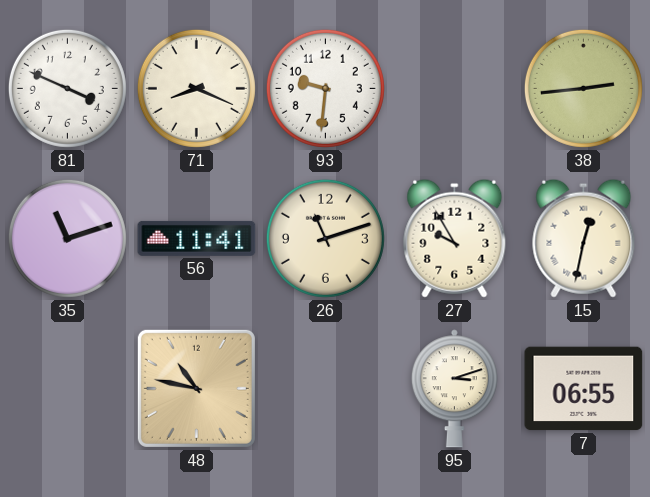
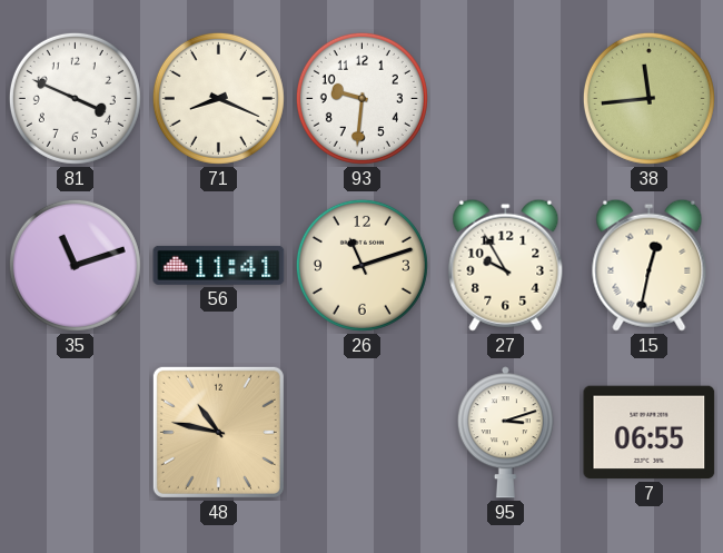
38: 2:44 -> 11:44
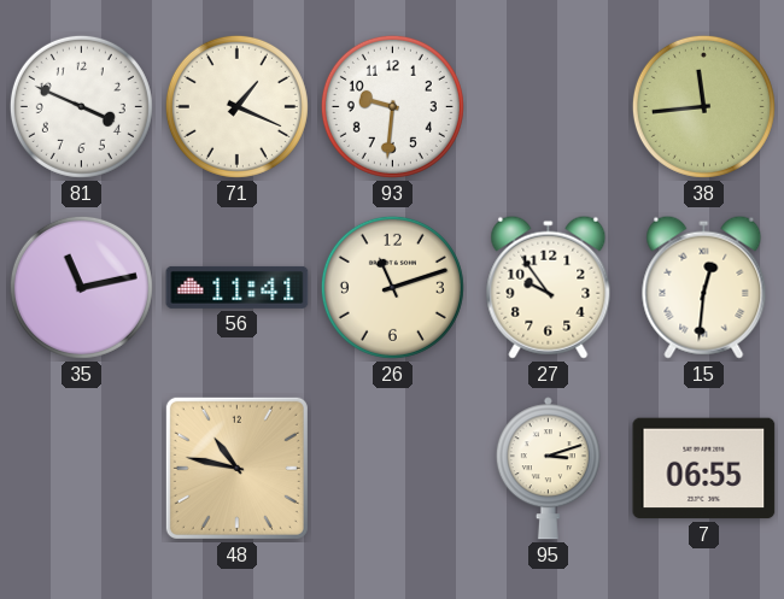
71: 8:19 -> 1:19
35: 11:12 -> 11:13
27: 9:55 -> 9:54
15: 12:32 -> 12:31
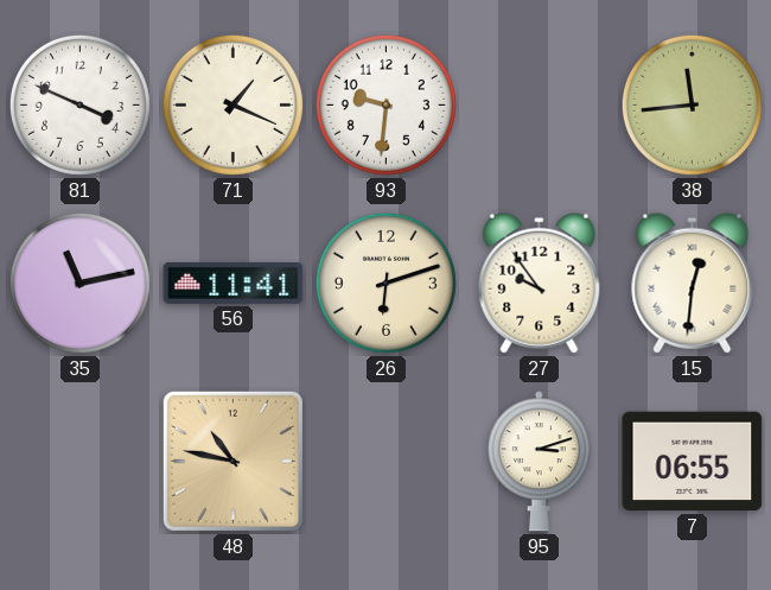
26: 11:12 -> 6:12
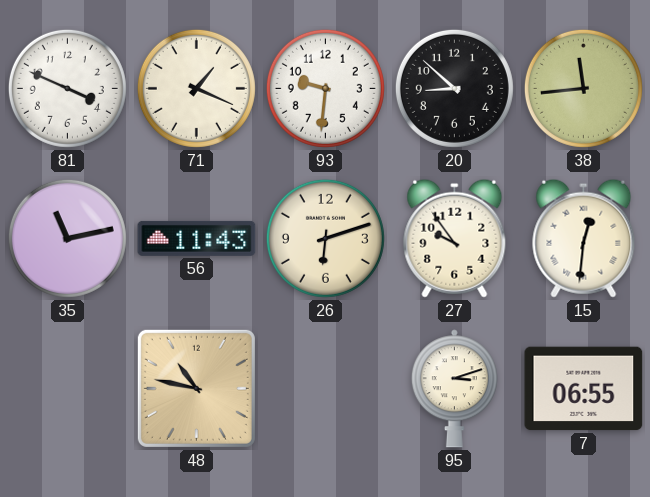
20: none -> 8:52
56: 11:41 -> 11:43
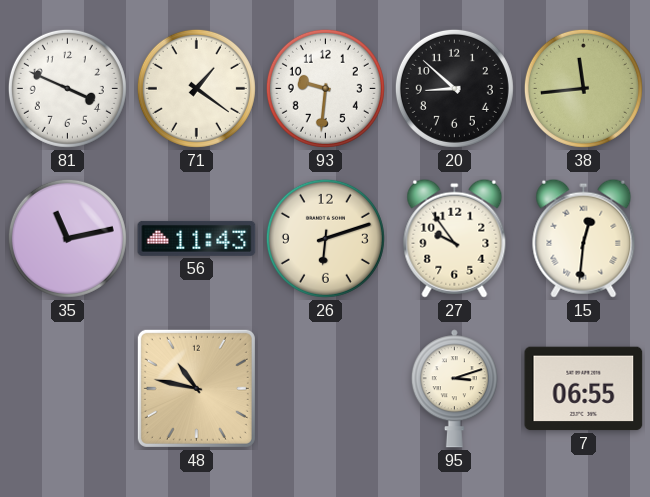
71: 1:19 -> 1:21
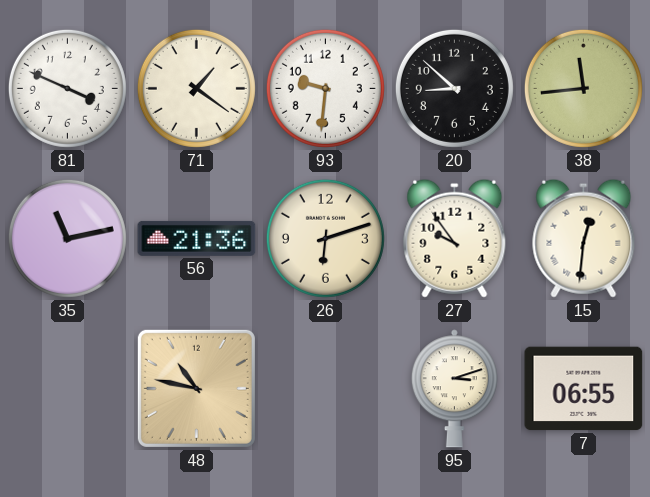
56: 11:43 -> 21:36
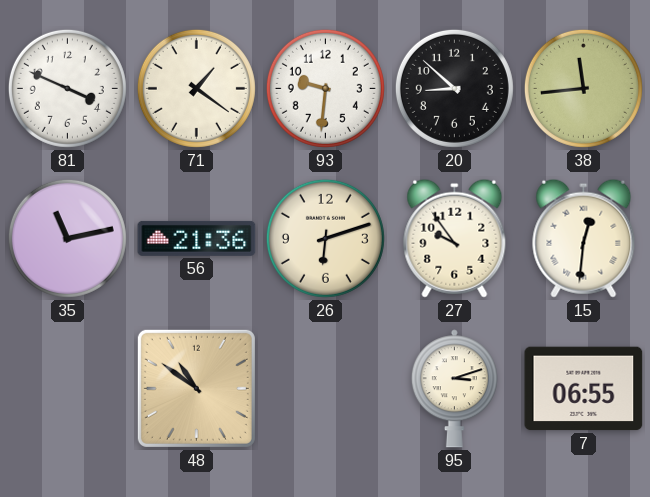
48: 10:47 -> 10:51
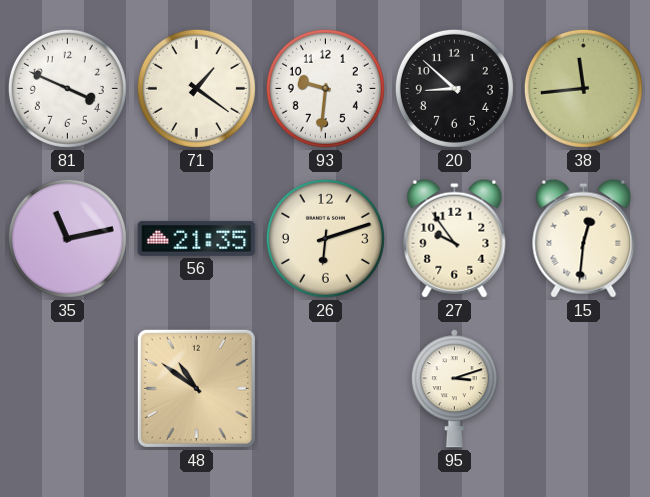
56: 21:36 -> 21:35
7: 06:55 -> none
